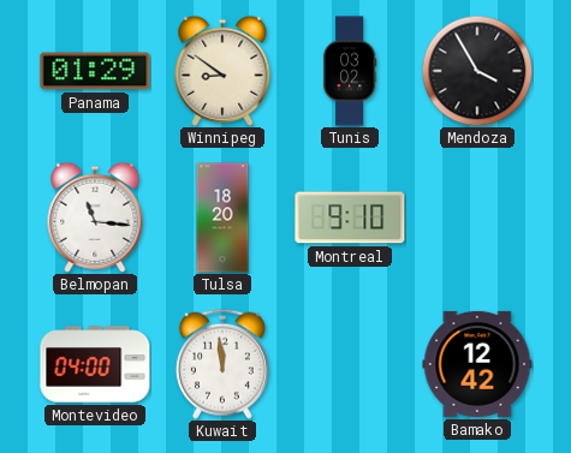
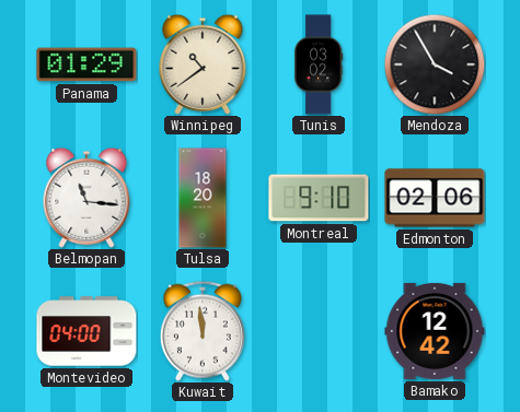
Winnipeg: 8:51 -> 10:39
Edmonton: none -> 02:06
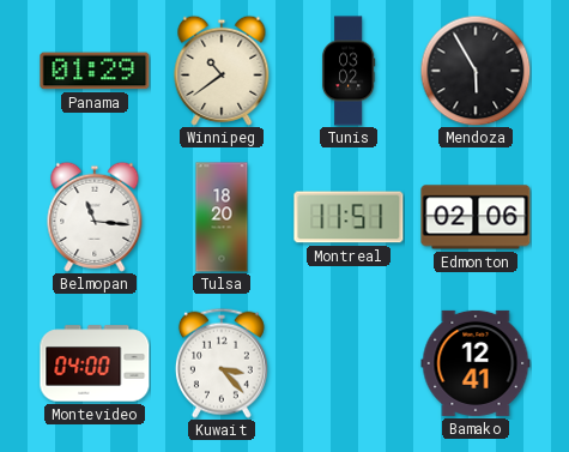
Mendoza: 3:55 -> 5:55
Montreal: 9:10 -> 11:51
Kuwait: 11:59 -> 3:23
Bamako: 12:42 -> 12:41
